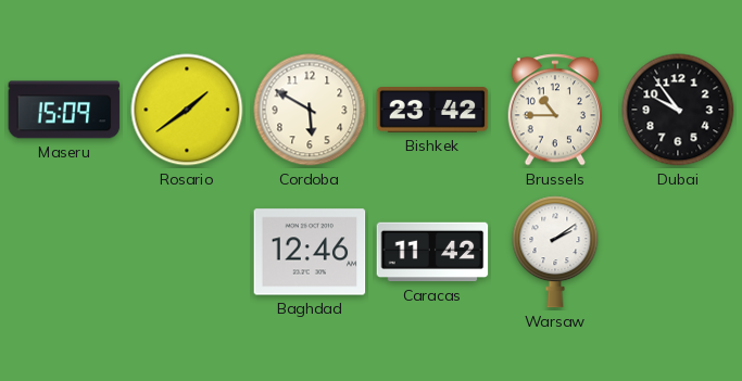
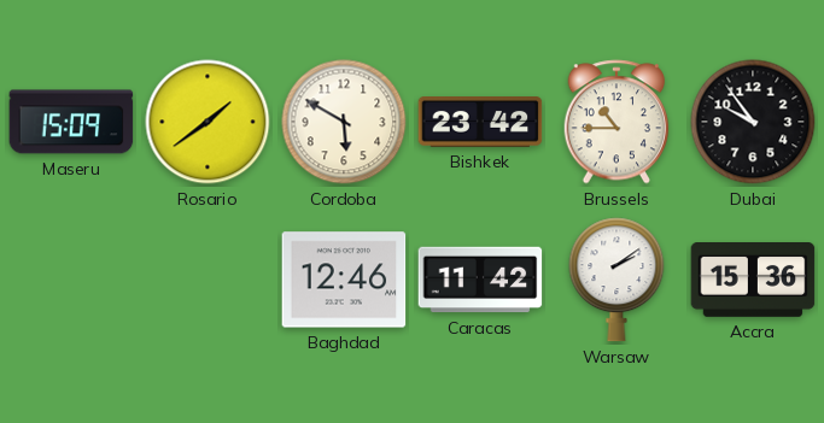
Accra: none -> 15:36
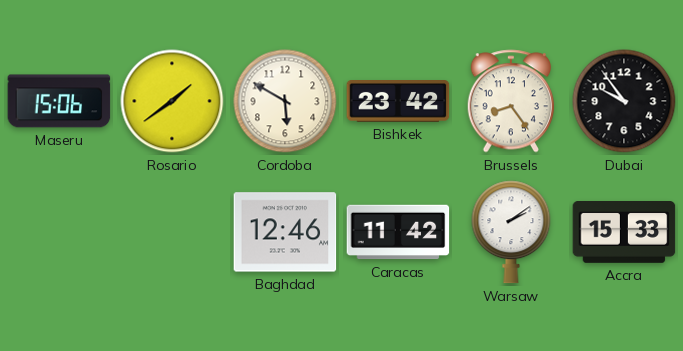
Maseru: 15:09 -> 15:06
Brussels: 10:45 -> 8:24
Accra: 15:36 -> 15:33
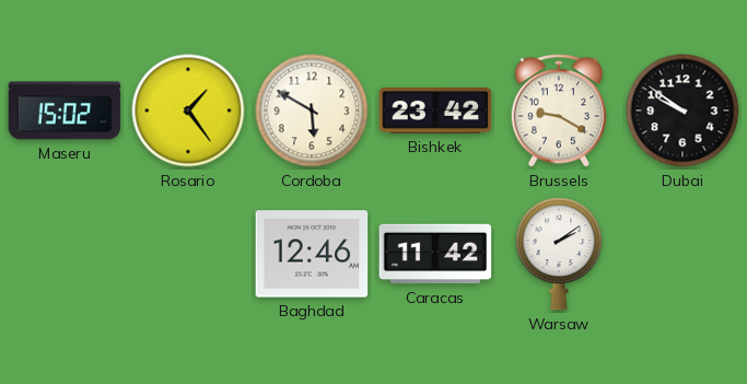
Maseru: 15:06 -> 15:02
Rosario: 1:39 -> 1:24
Brussels: 8:24 -> 9:20
Dubai: 9:54 -> 9:51
Accra: 15:33 -> none
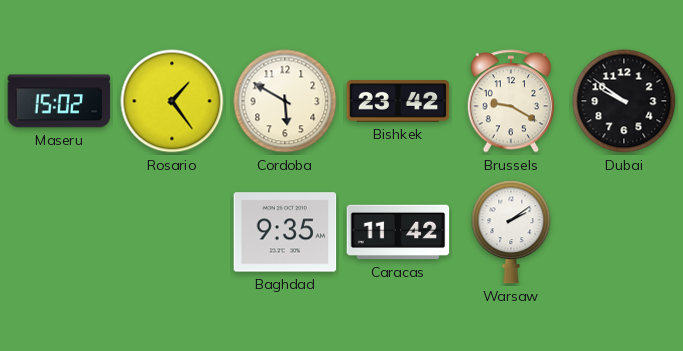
Baghdad: 12:46 -> 9:35
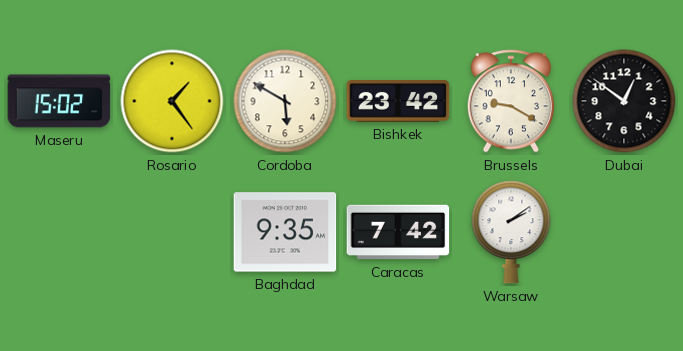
Dubai: 9:51 -> 12:51
Caracas: 11:42 -> 7:42
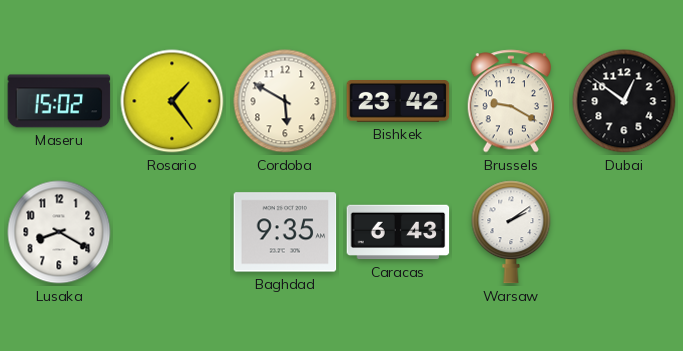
Lusaka: none -> 8:20
Caracas: 7:42 -> 6:43
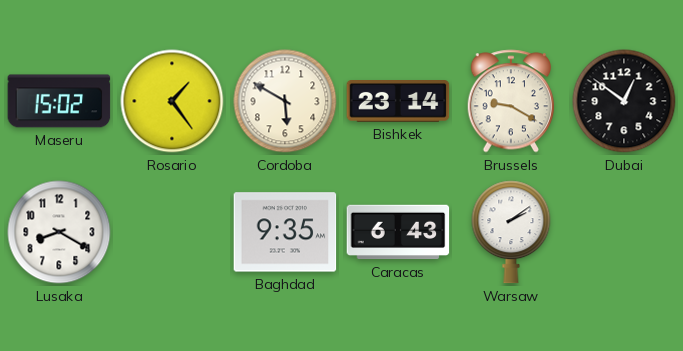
Bishkek: 23:42 -> 23:14
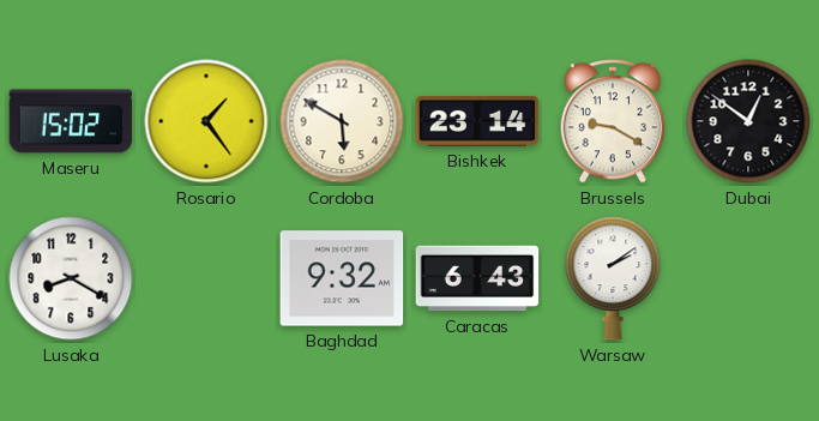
Baghdad: 9:35 -> 9:32
